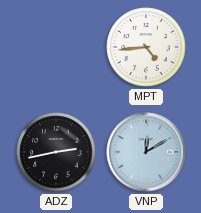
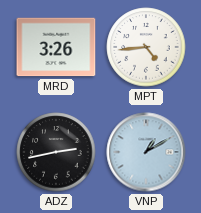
MRD: none -> 3:26
VNP: 12:10 -> 1:10
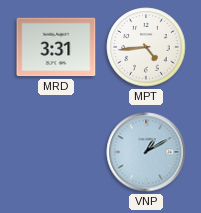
MRD: 3:26 -> 3:31
ADZ: 2:43 -> none
